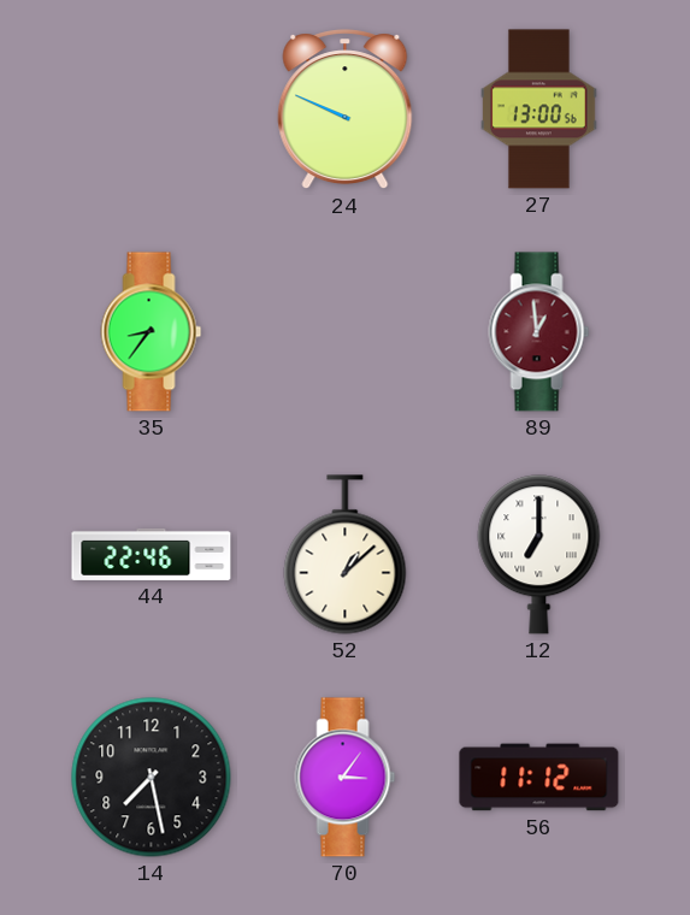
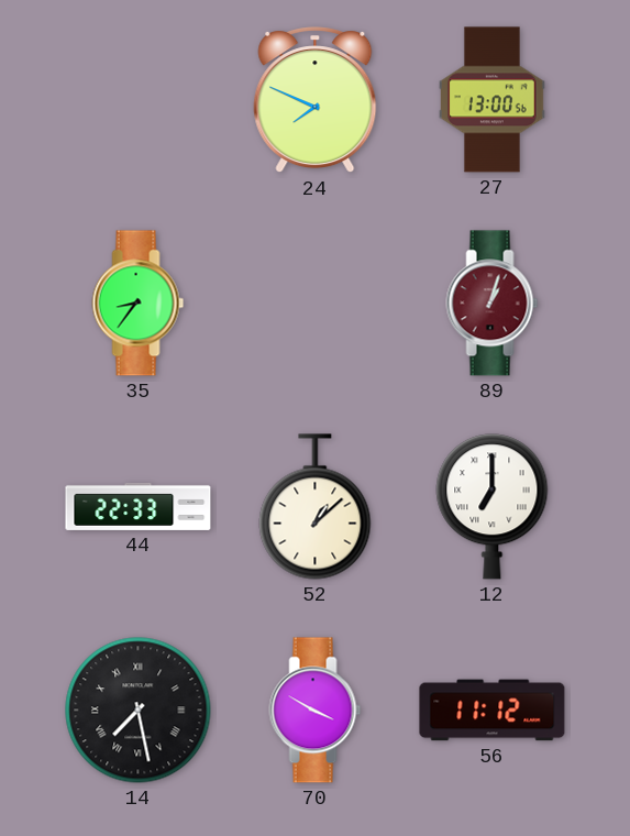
24: 9:49 -> 7:49
89: 12:59 -> 1:03
44: 22:46 -> 22:33
14 numerals: Arabic -> Roman
70: 3:06 -> 3:50
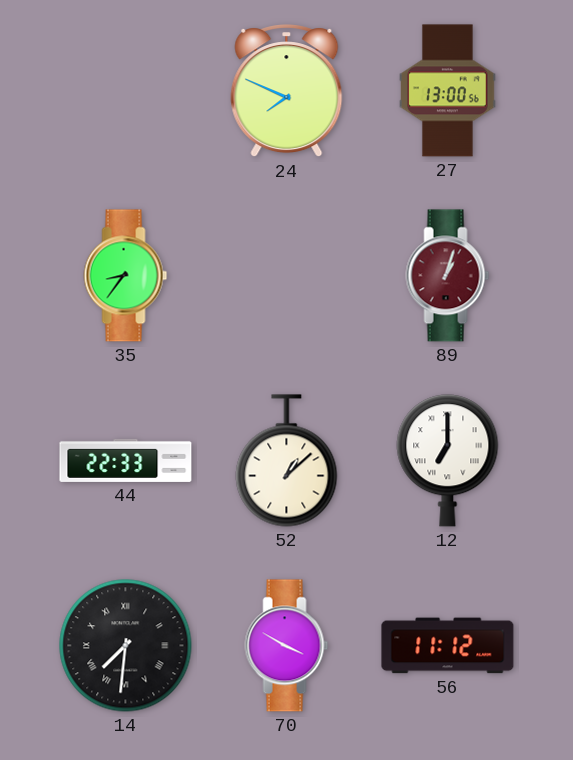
14: 7:28 -> 7:31
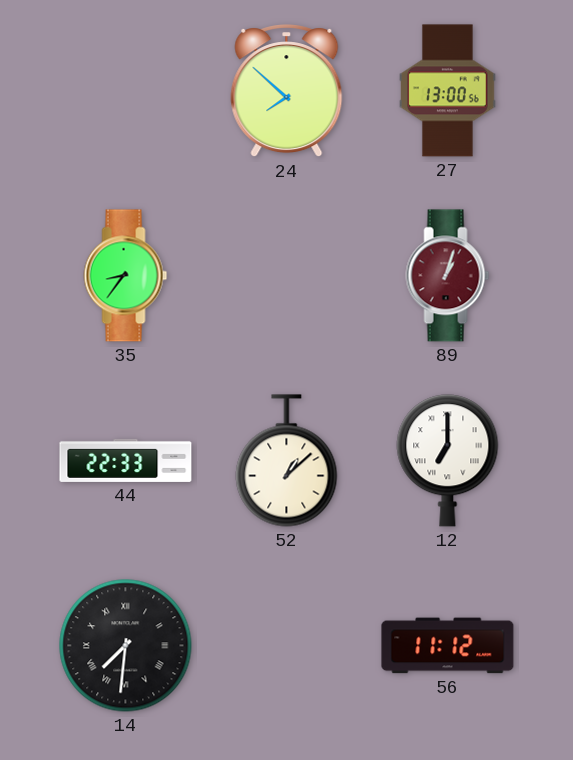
24: 7:49 -> 7:52
70: 3:50 -> none
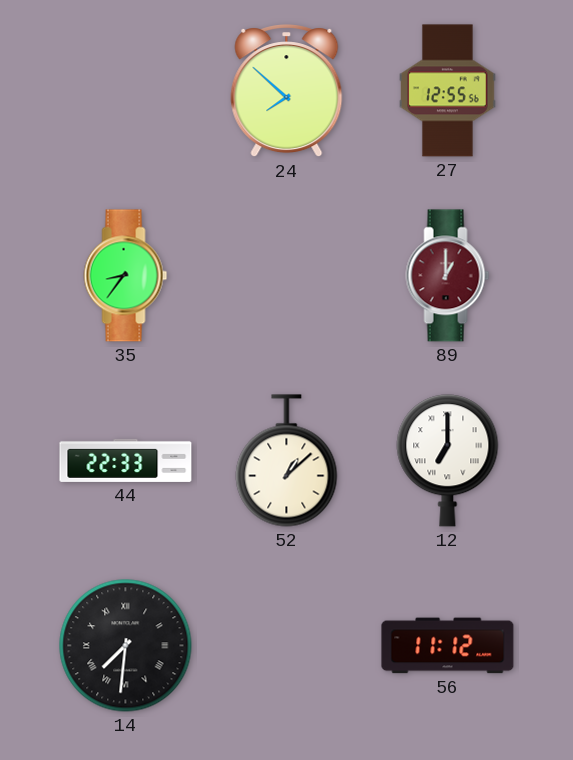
27: 13:00 -> 12:55
89: 1:03 -> 1:00
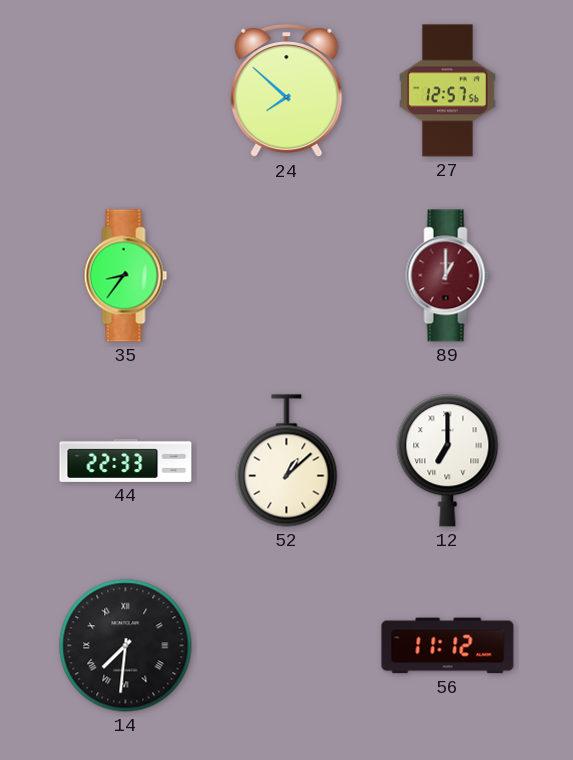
27: 12:55 -> 12:57
